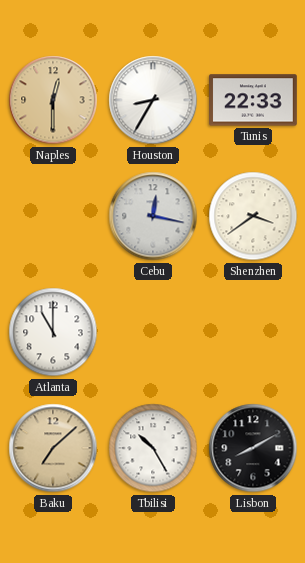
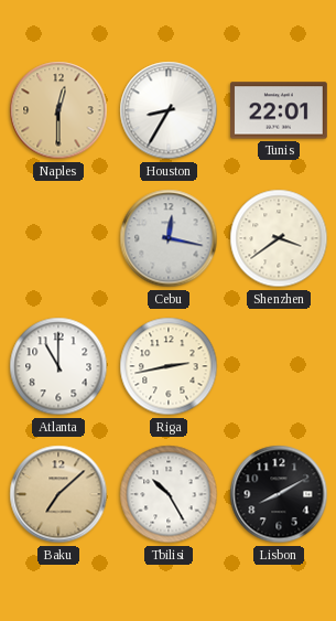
Tunis: 22:33 -> 22:01
Riga: none -> 2:43
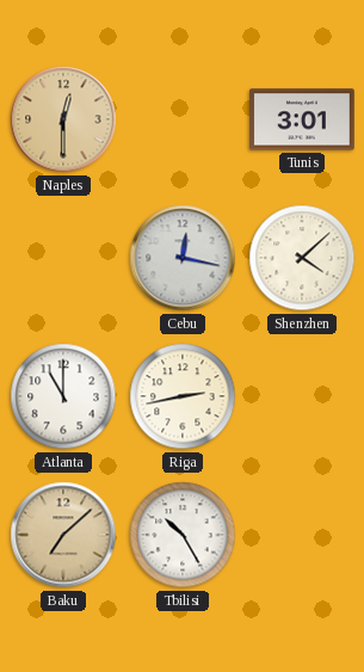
Houston: 8:35 -> none
Tunis: 22:01 -> 3:01
Shenzhen: 3:39 -> 4:08
Lisbon: 8:10 -> none
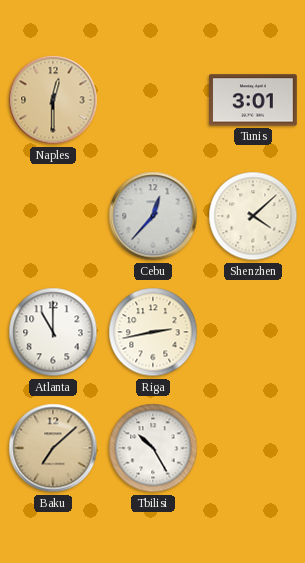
Cebu: 12:17 -> 12:37
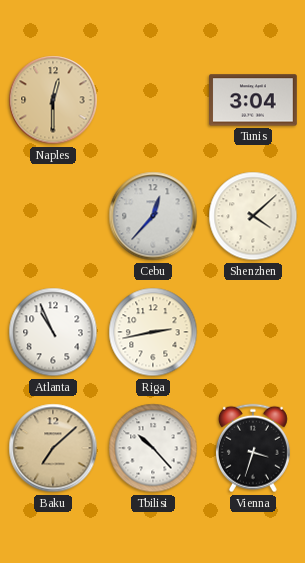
Tunis: 3:01 -> 3:04
Atlanta: 11:00 -> 10:56
Tbilisi: 10:25 -> 10:23
Vienna: none -> 3:33
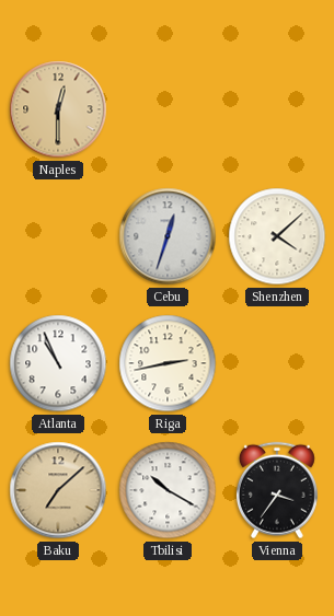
Tunis: 3:04 -> none
Cebu: 12:37 -> 12:33
Tbilisi: 10:23 -> 10:20
Vienna: 3:33 -> 3:36
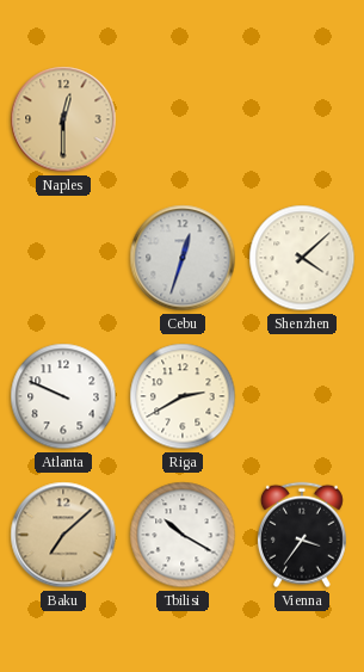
Atlanta: 10:56 -> 9:49
Riga: 2:43 -> 2:40
